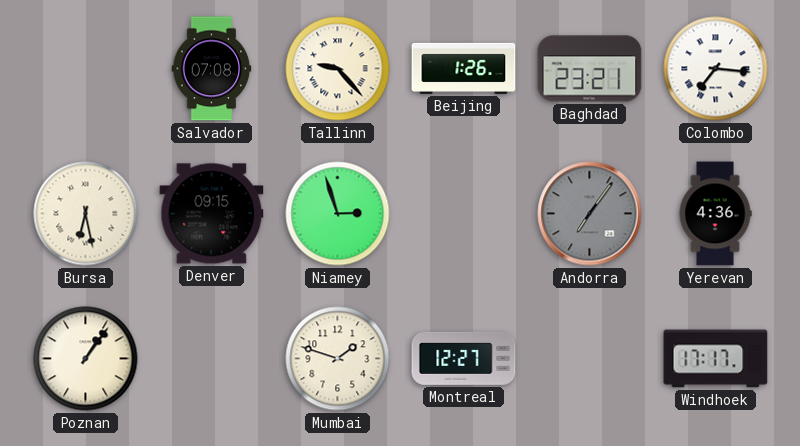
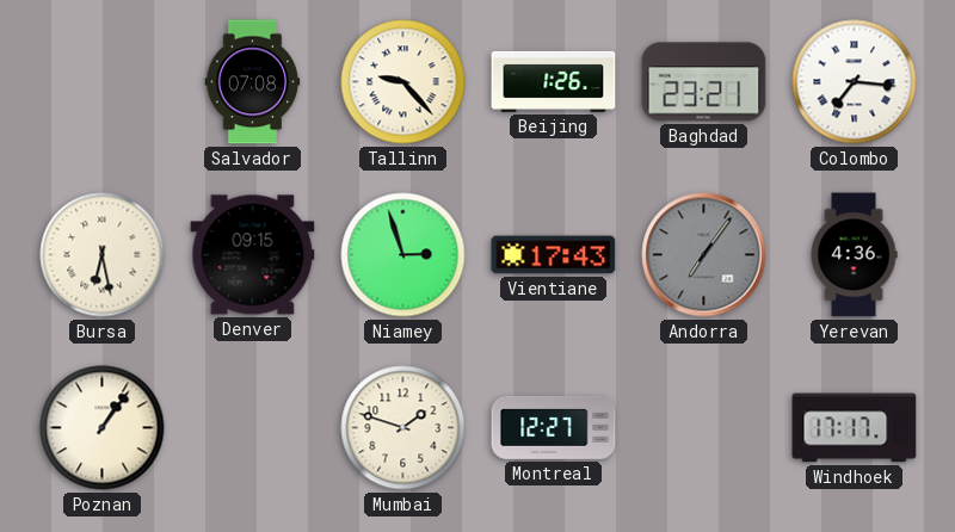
Vientiane: none -> 17:43
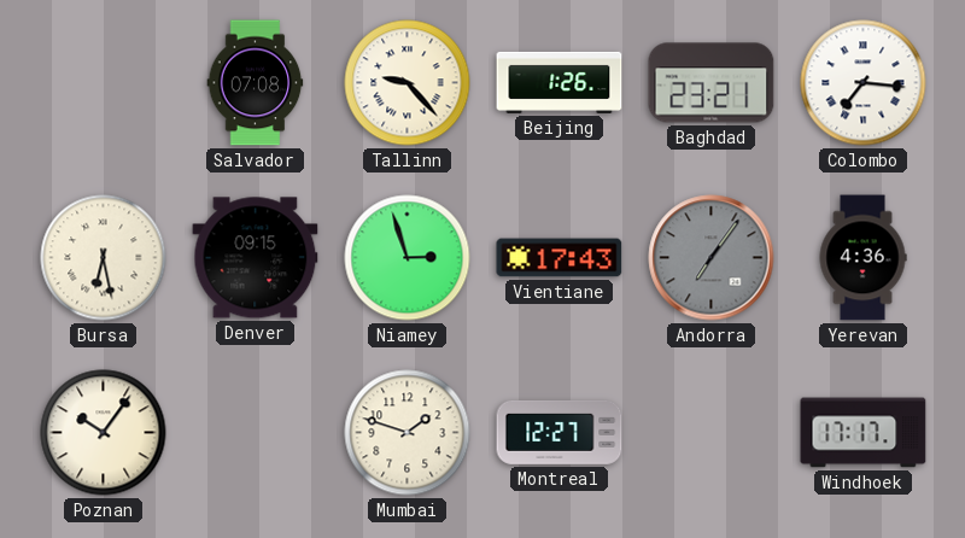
Poznan: 1:06 -> 10:06
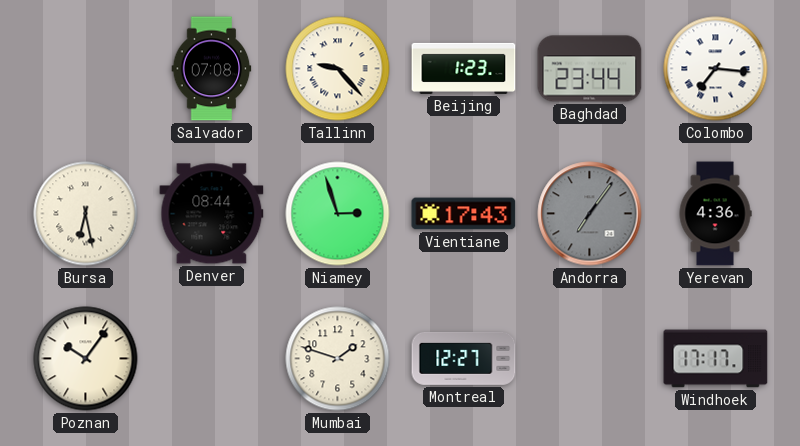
Beijing: 1:26 -> 1:23
Baghdad: 23:21 -> 23:44
Denver: 09:15 -> 08:44
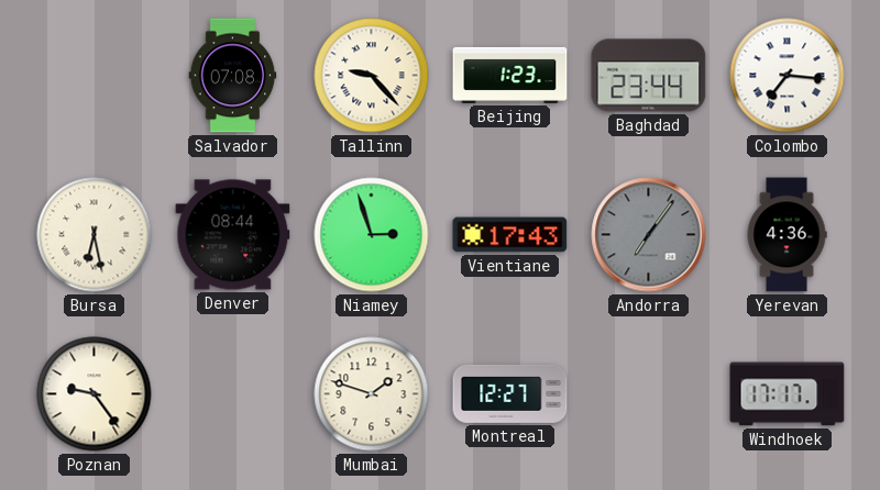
Poznan: 10:06 -> 9:24
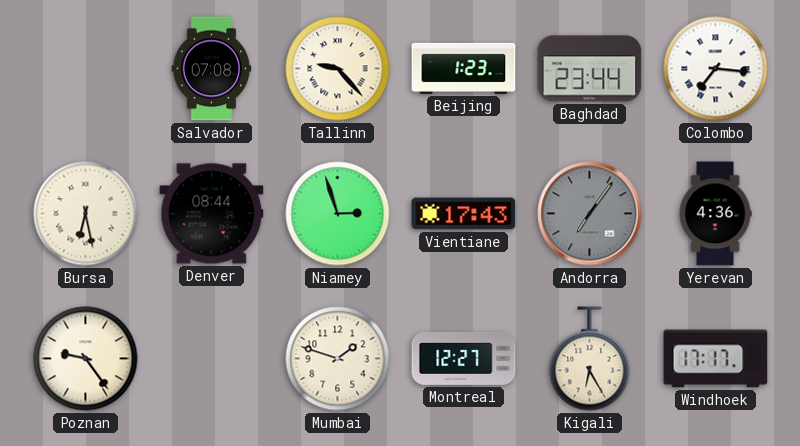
Kigali: none -> 6:25
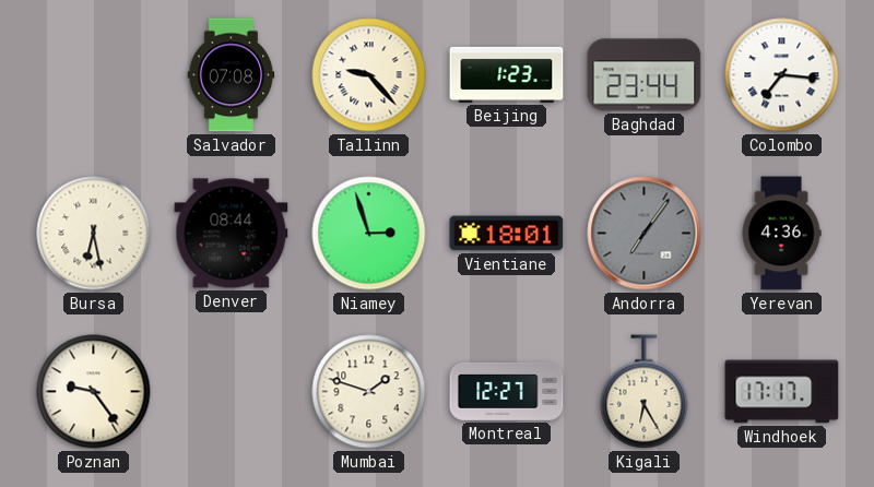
Vientiane: 17:43 -> 18:01
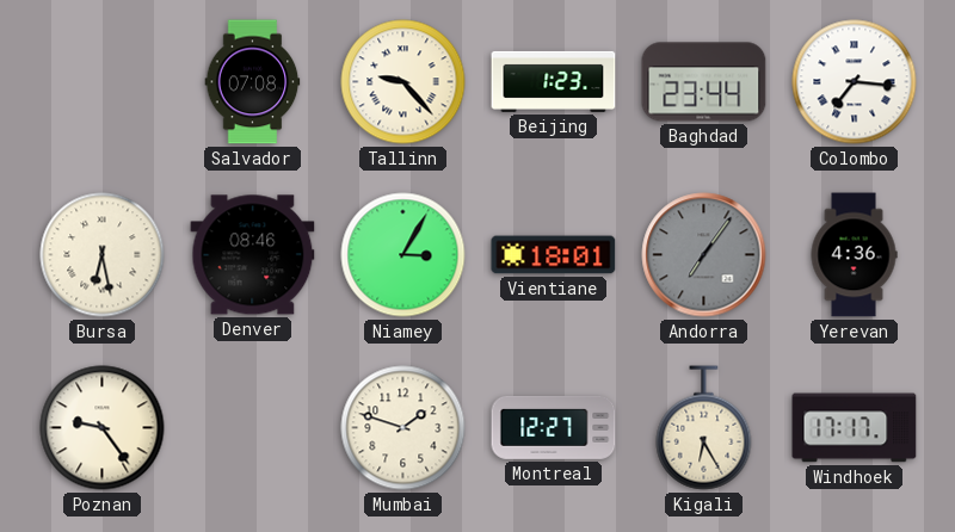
Denver: 08:44 -> 08:46
Niamey: 2:57 -> 3:05
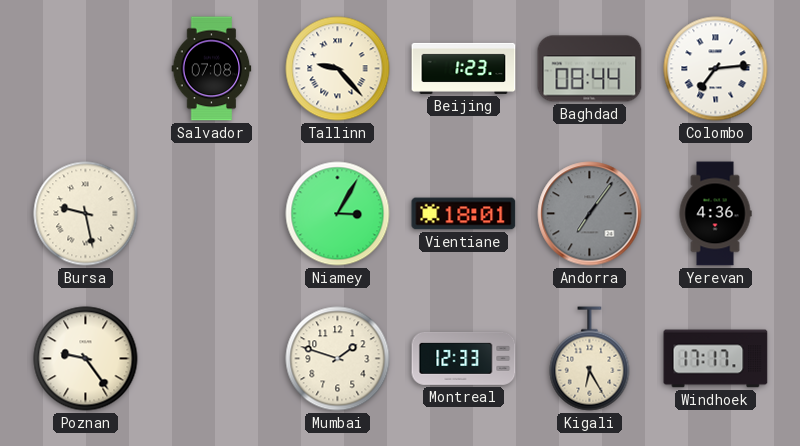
Baghdad: 23:44 -> 08:44
Colombo: 7:16 -> 7:14
Bursa: 6:28 -> 9:28
Denver: 08:46 -> none
Montreal: 12:27 -> 12:33
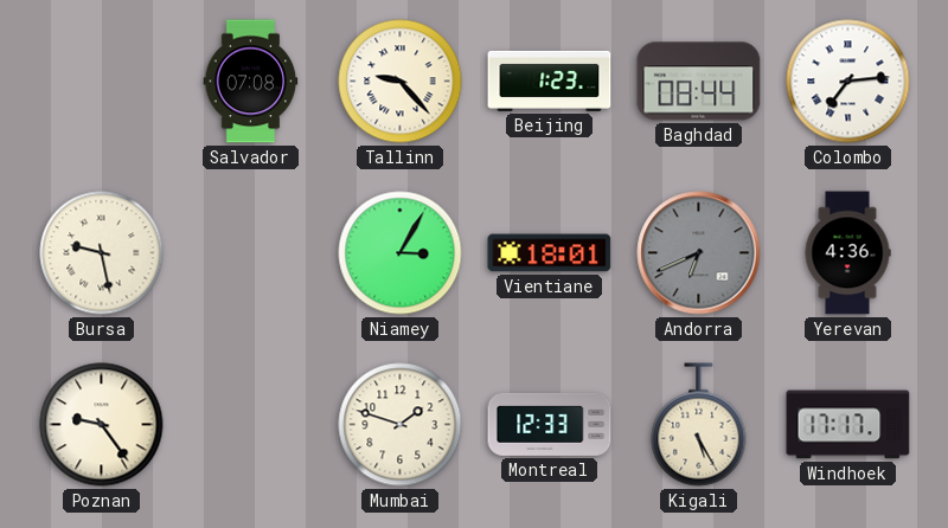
Andorra: 7:06 -> 6:41
Kigali: 6:25 -> 5:25
